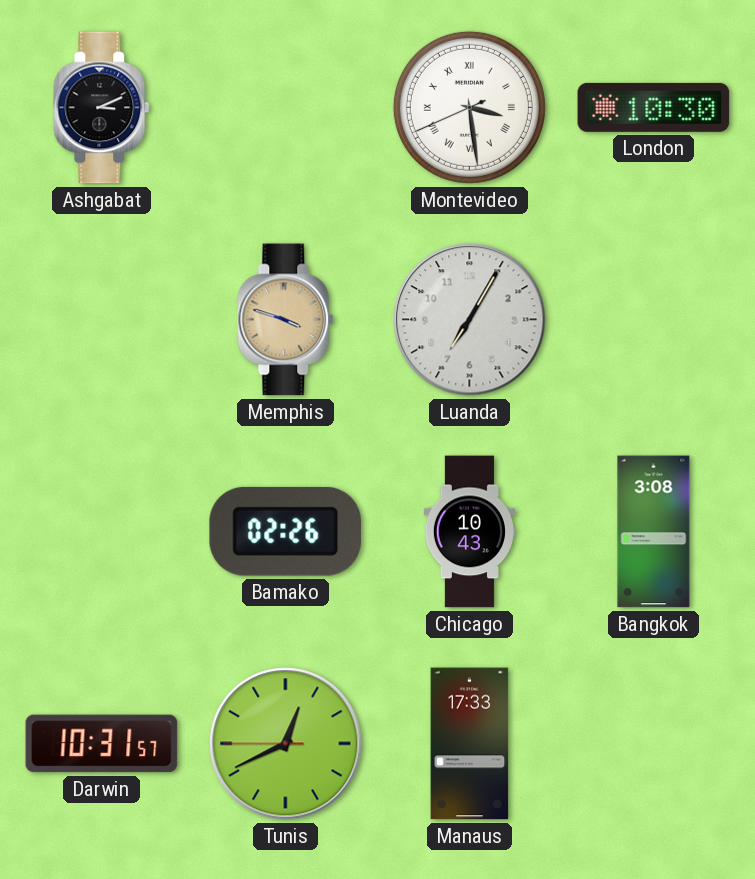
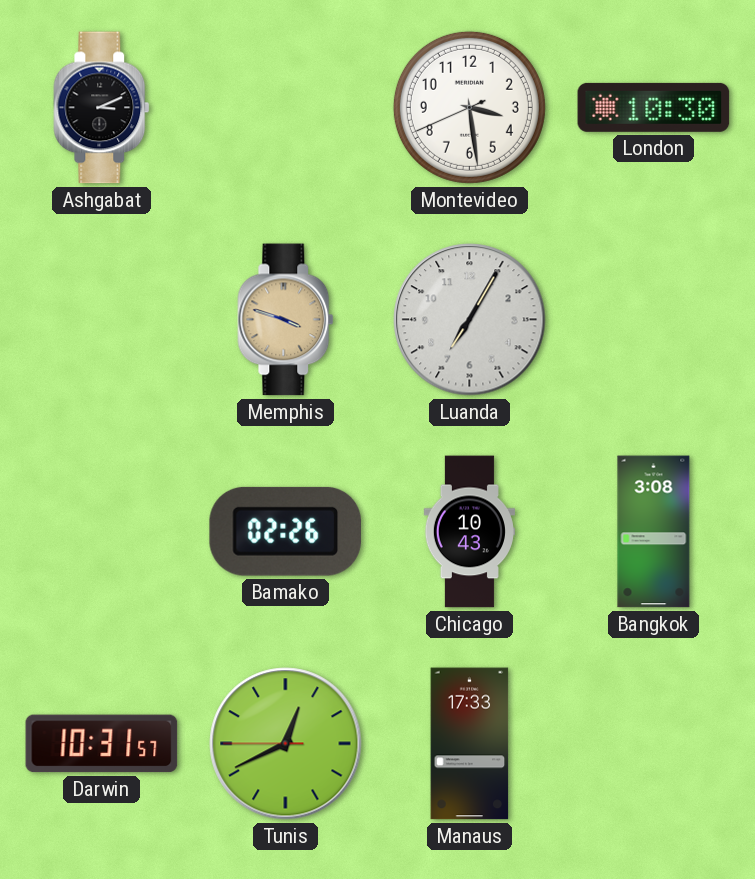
Montevideo numerals: Roman -> Arabic
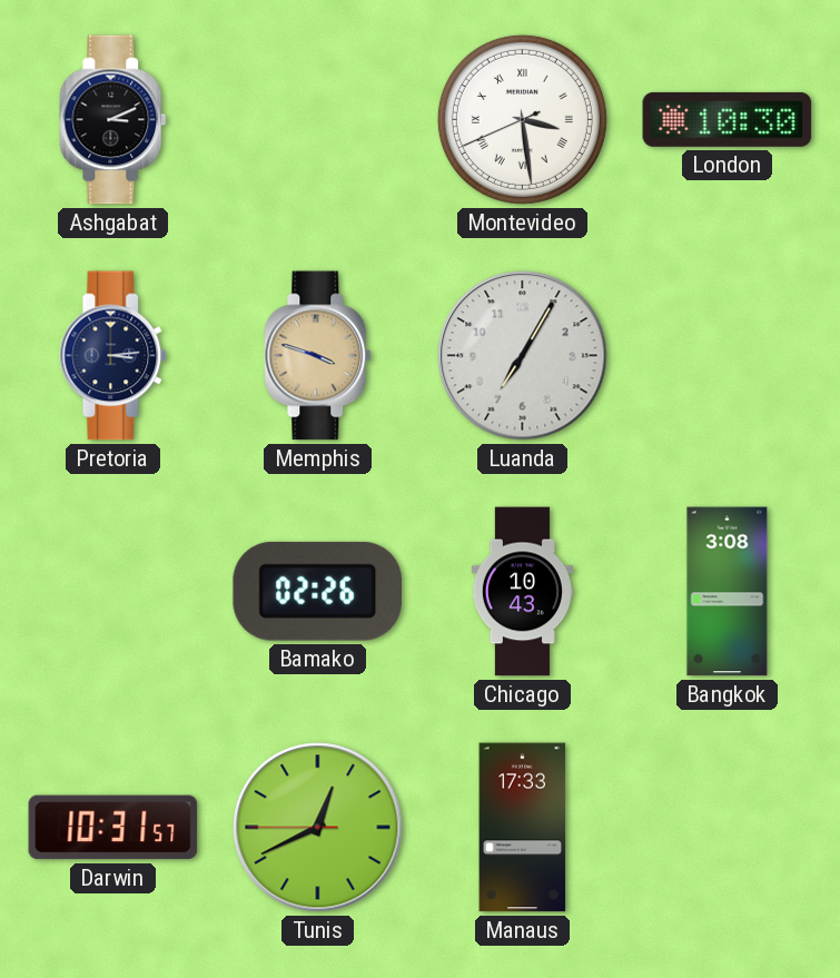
Montevideo numerals: Arabic -> Roman
Pretoria: none -> 3:14
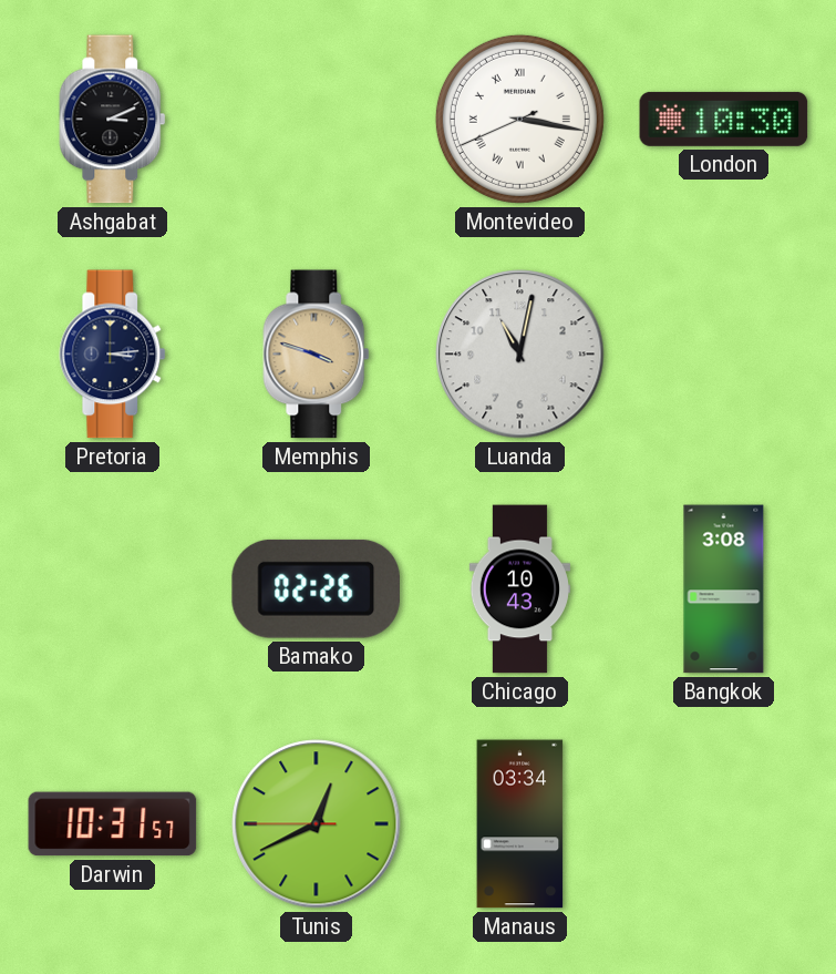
Montevideo: 3:28 -> 3:16
Luanda: 7:05 -> 11:02
Manaus: 17:33 -> 03:34
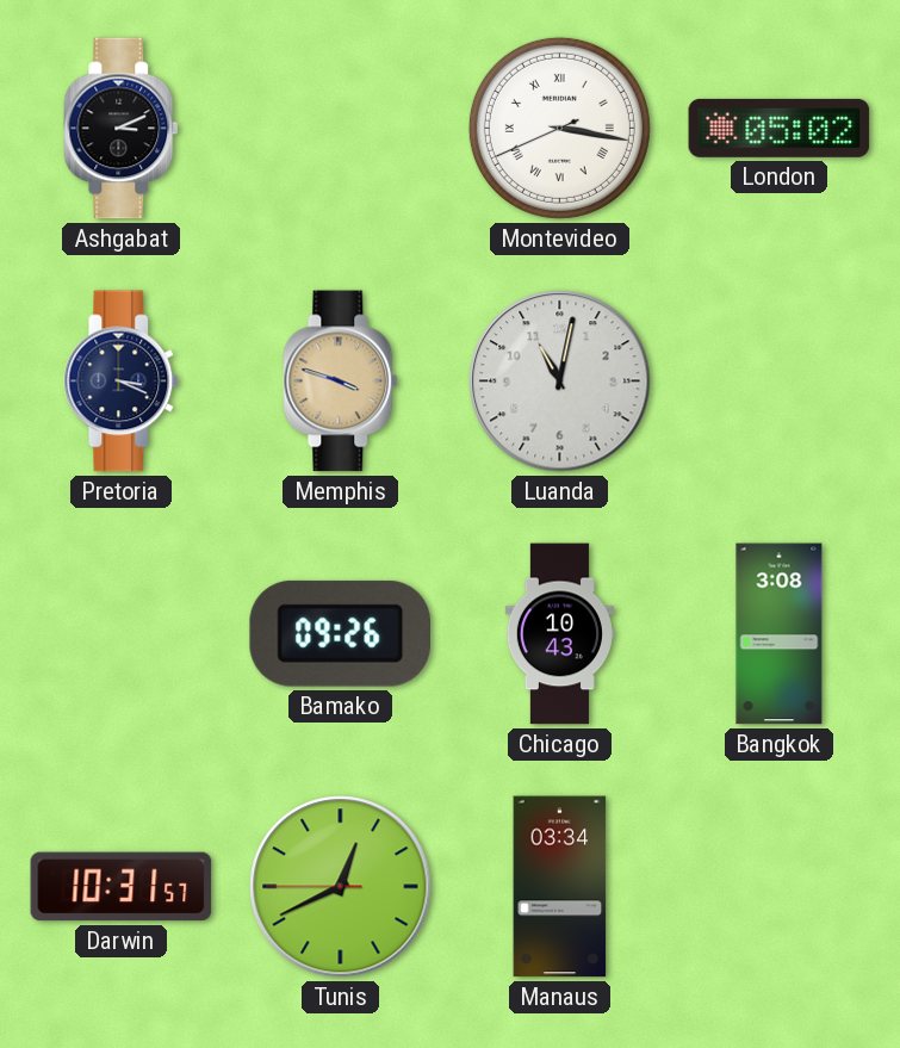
London: 10:30 -> 05:02
Pretoria: 3:14 -> 3:19
Bamako: 02:26 -> 09:26
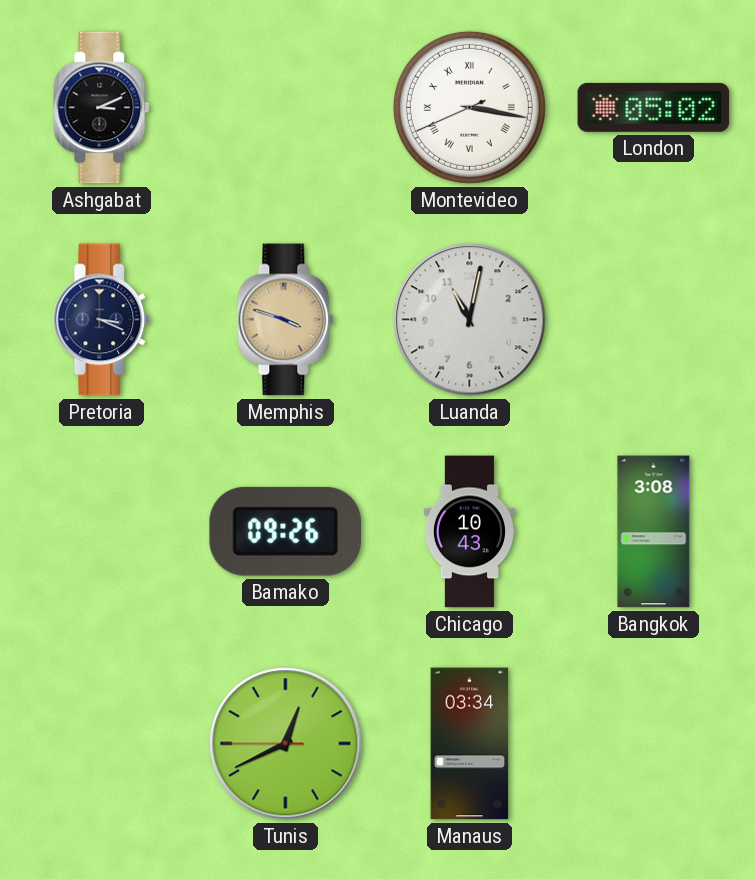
Darwin: 10:31 -> none
